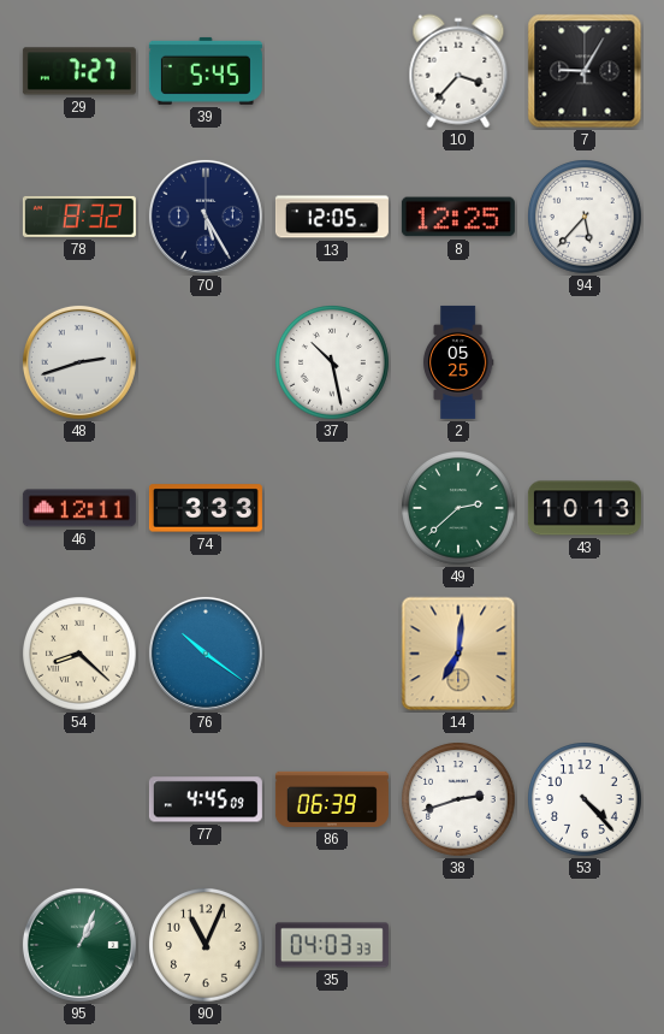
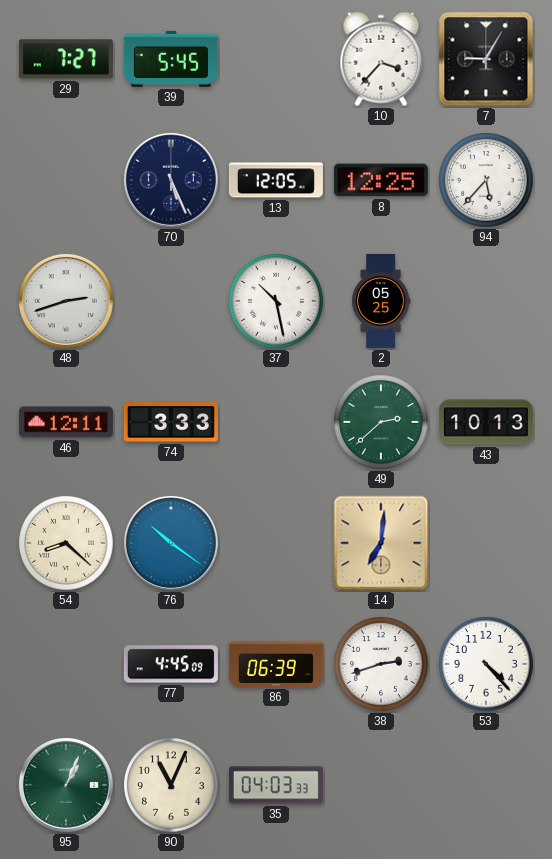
78: 8:32 -> none
70: 5:25 -> 5:26
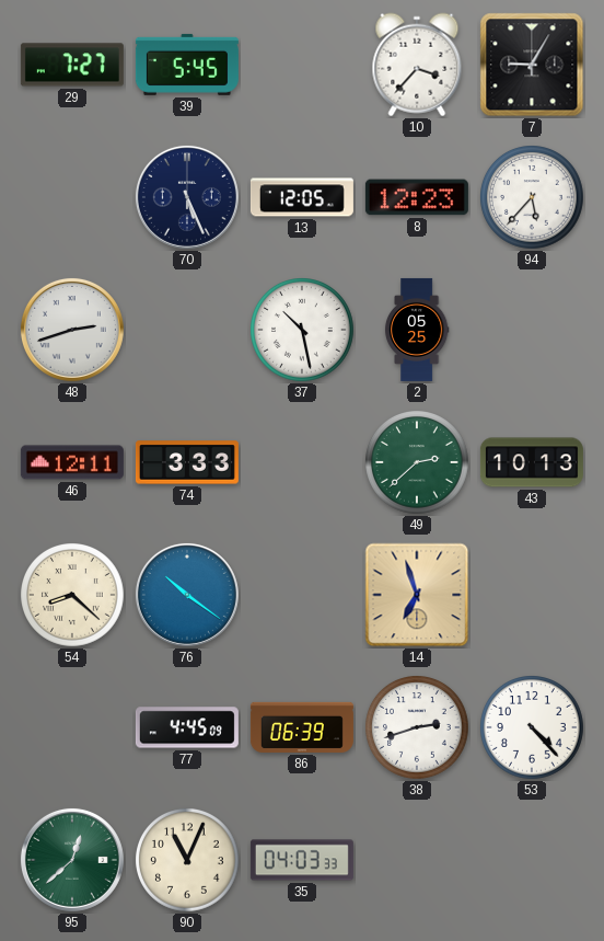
8: 12:25 -> 12:23
14: 7:01 -> 6:57
95: 1:04 -> 12:38
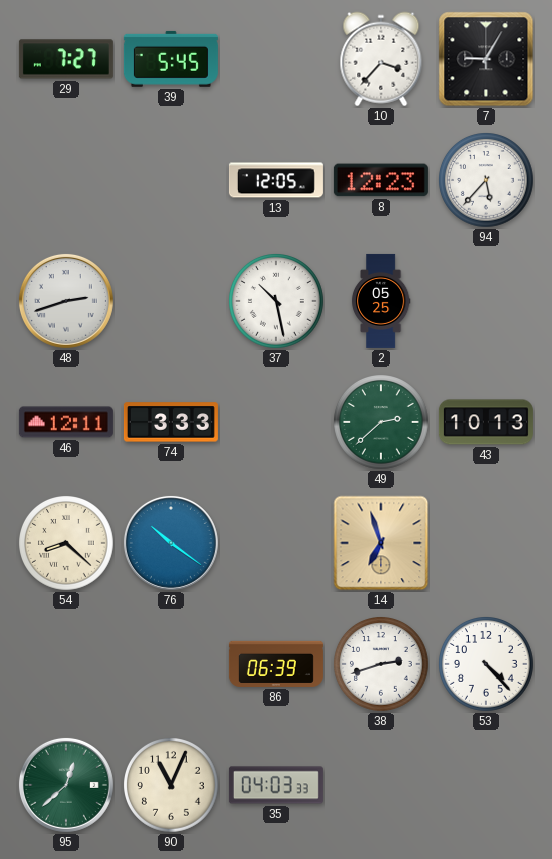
70: 5:26 -> none
77: 4:45 -> none
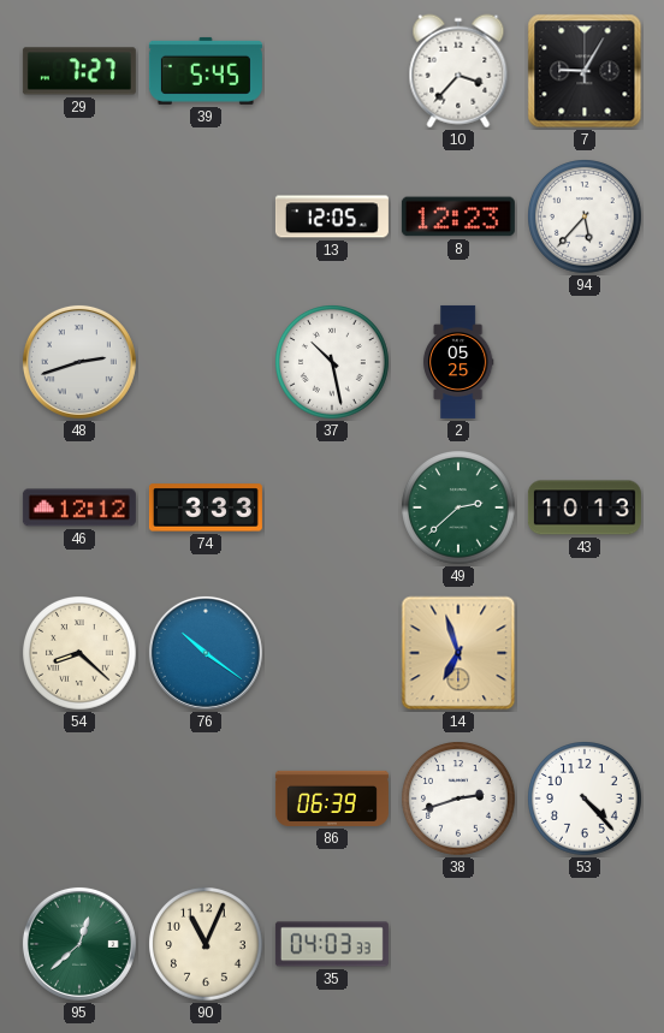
46: 12:11 -> 12:12
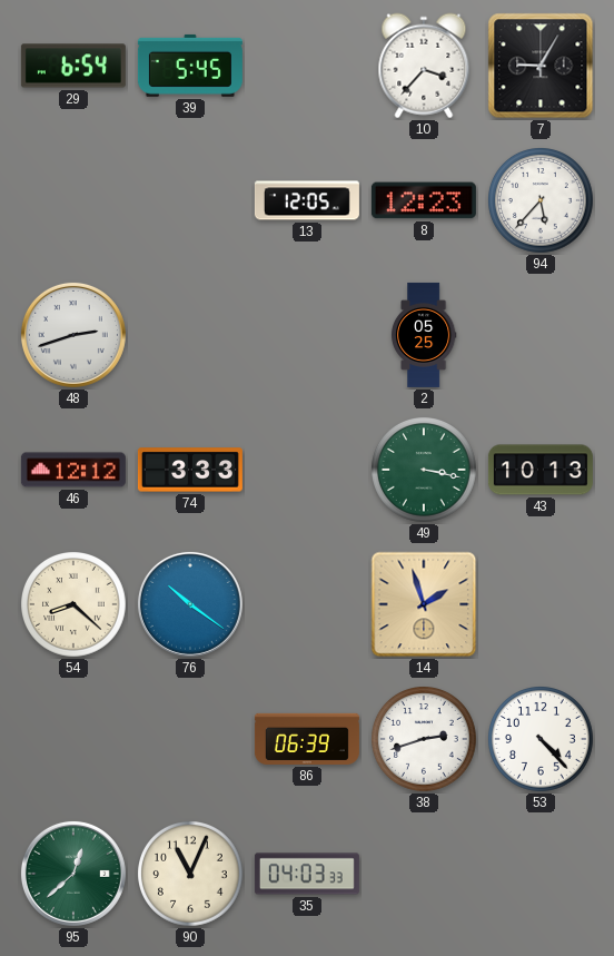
29: 7:27 -> 6:54
37: 10:28 -> none
49: 2:38 -> 3:17
14: 6:57 -> 1:57
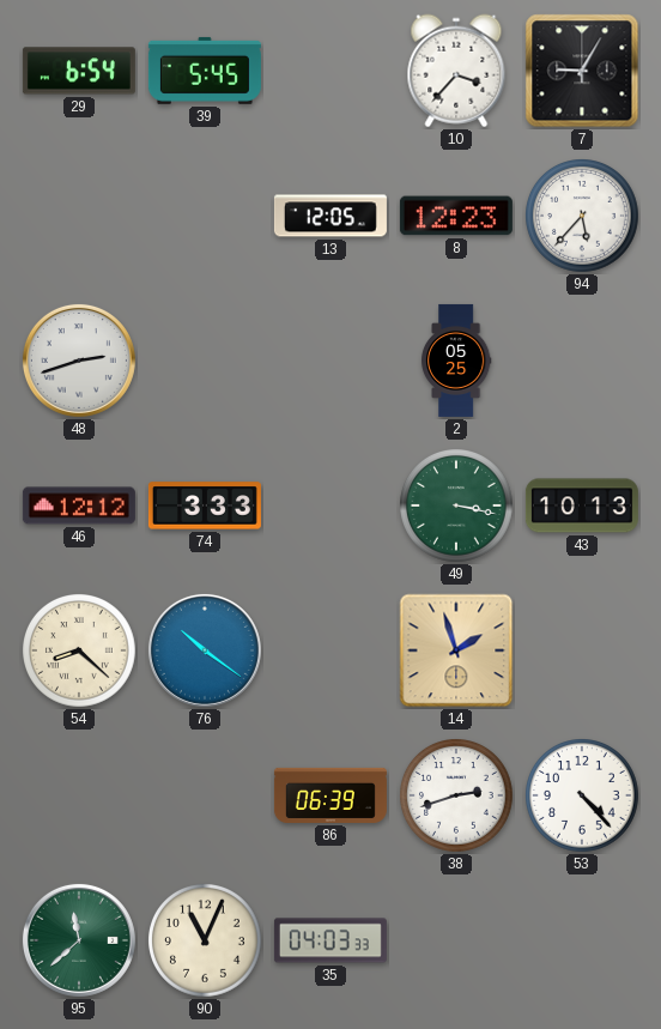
95: 12:38 -> 11:38
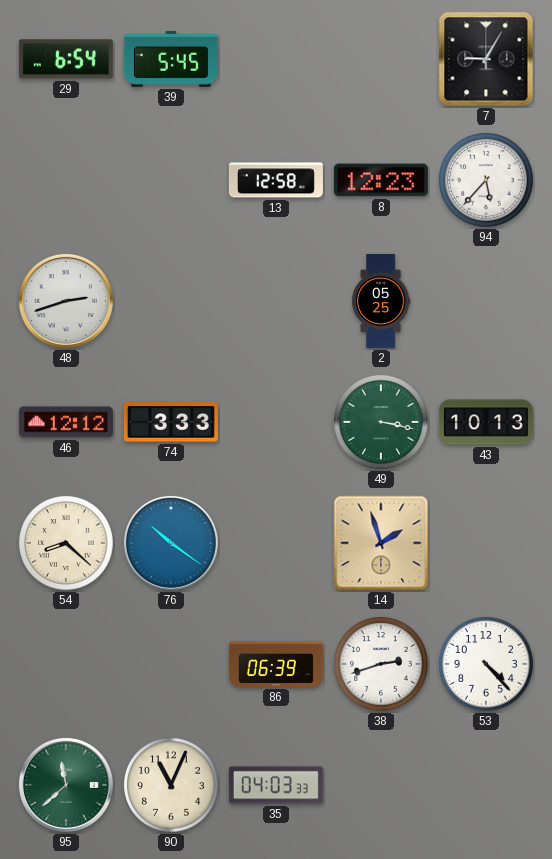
10: 3:37 -> none
13: 12:05 -> 12:58
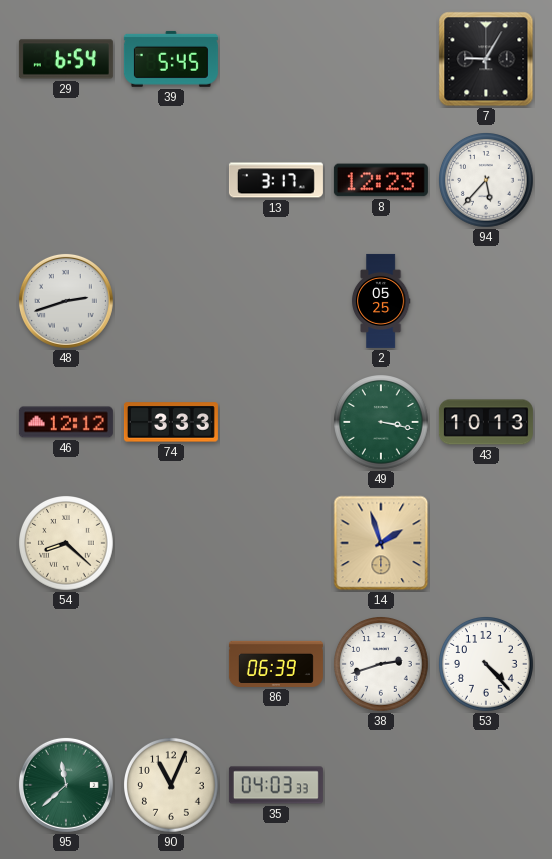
13: 12:58 -> 3:17
76: 10:21 -> none
